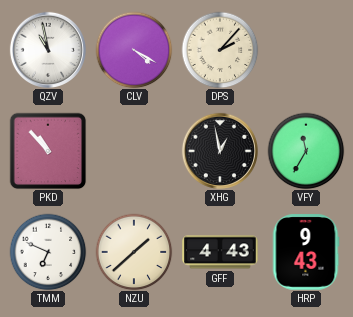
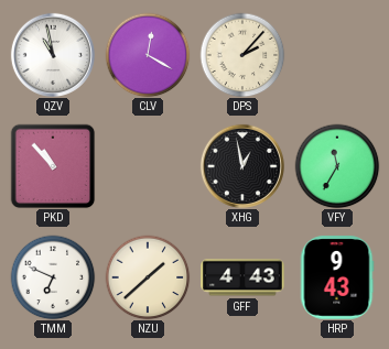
CLV: 4:20 -> 12:20
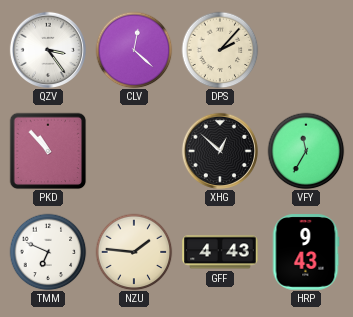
QZV: 10:58 -> 3:24
CLV: 12:20 -> 12:22
XHG: 12:58 -> 12:52
NZU: 1:38 -> 1:46
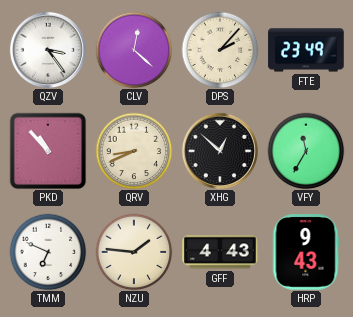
FTE: none -> 23:49
QRV: none -> 8:41
